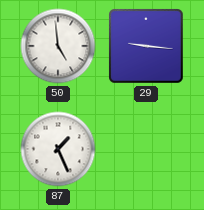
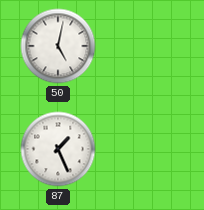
50: 4:59 -> 5:02
29: 9:16 -> none
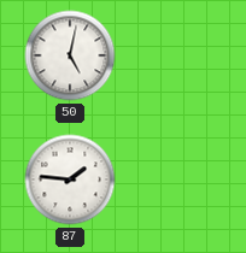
87: 1:26 -> 1:46
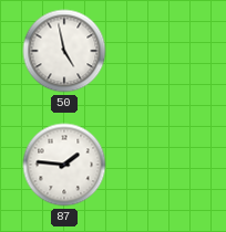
50: 5:02 -> 4:58
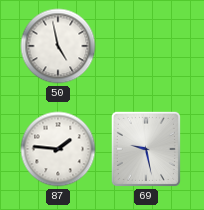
69: none -> 9:28
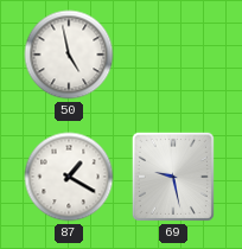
87: 1:46 -> 1:20
